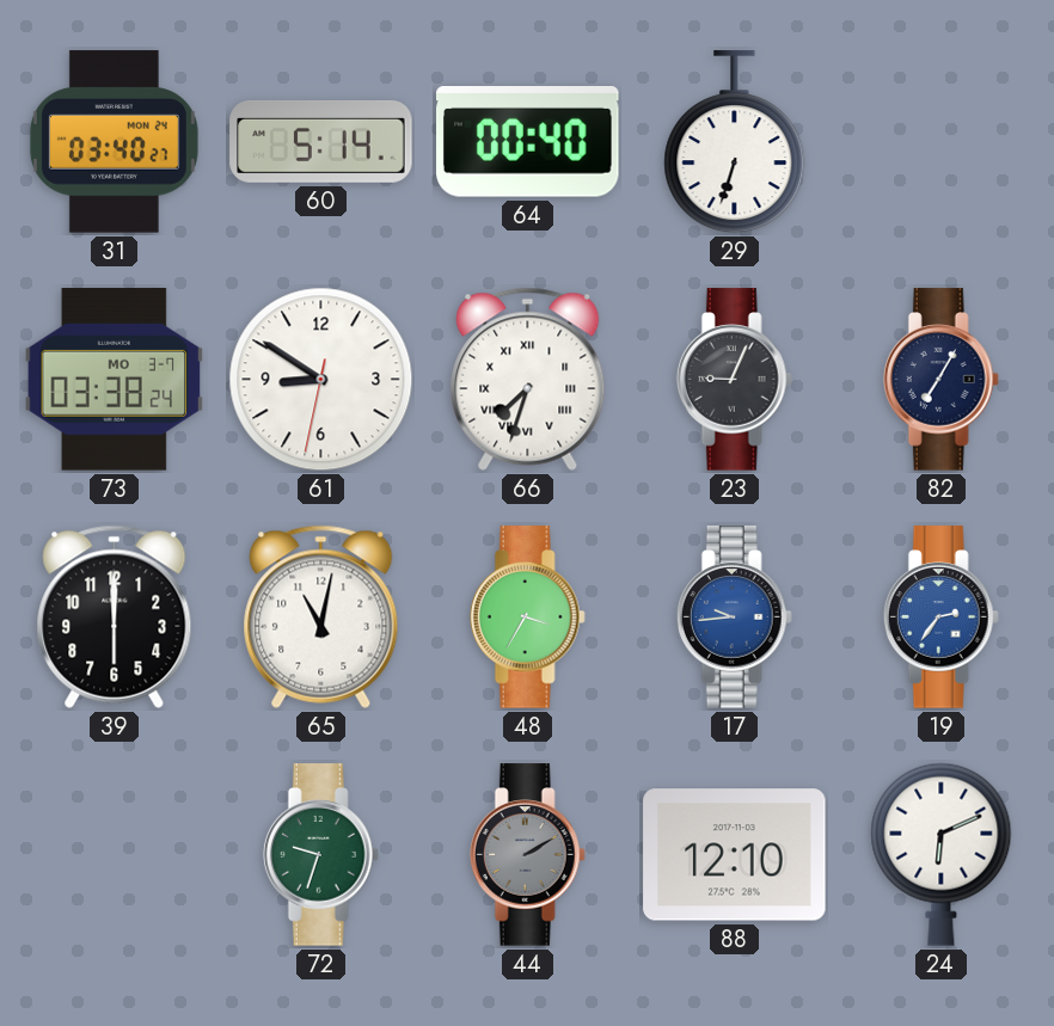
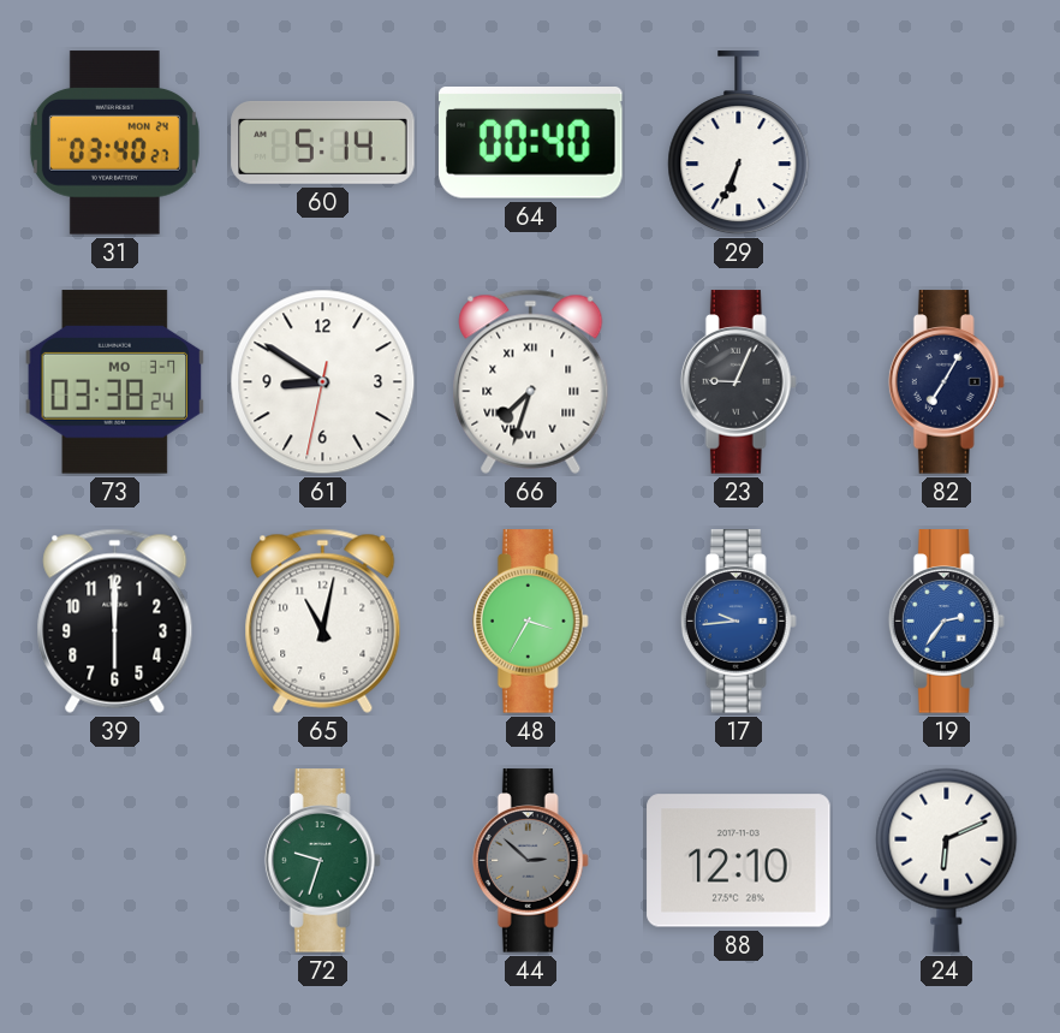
29: 6:33 -> 6:34
44: 2:10 -> 2:52
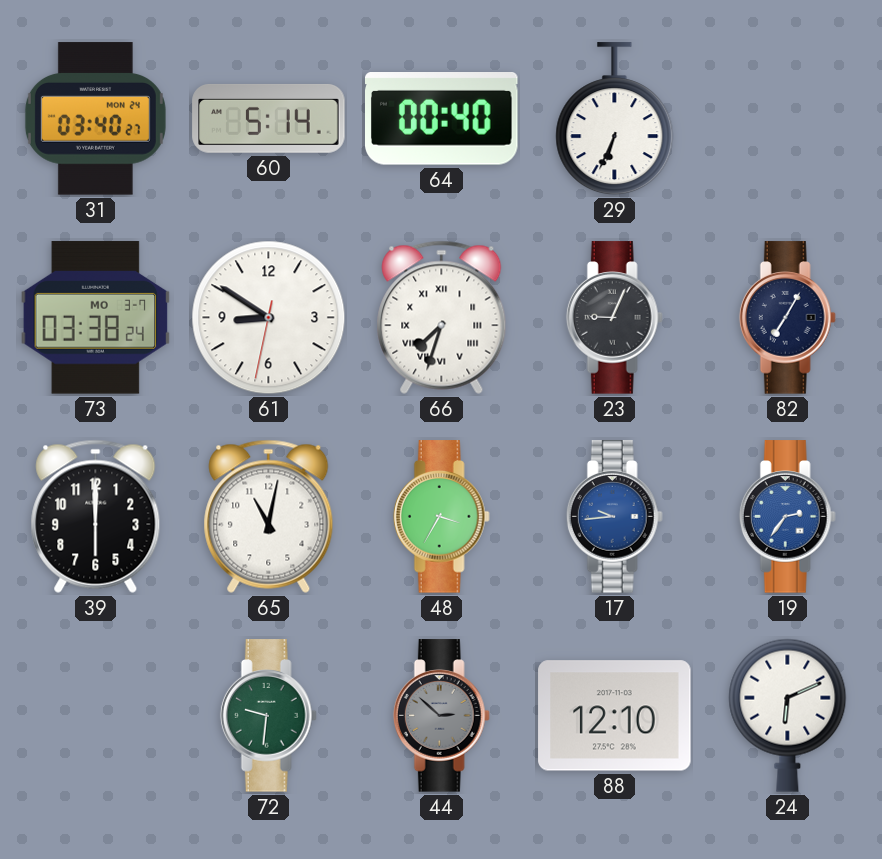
72: 9:33 -> 9:31
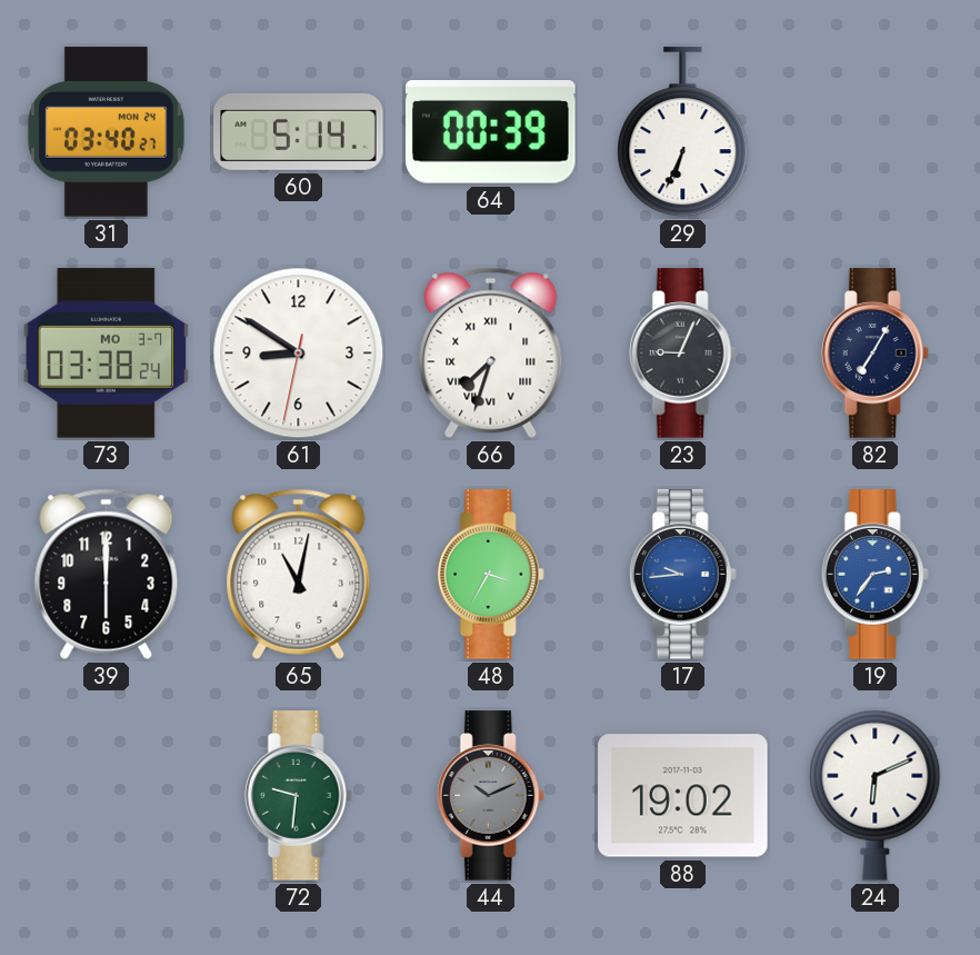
64: 00:40 -> 00:39
44: 2:52 -> 10:11
88: 12:10 -> 19:02
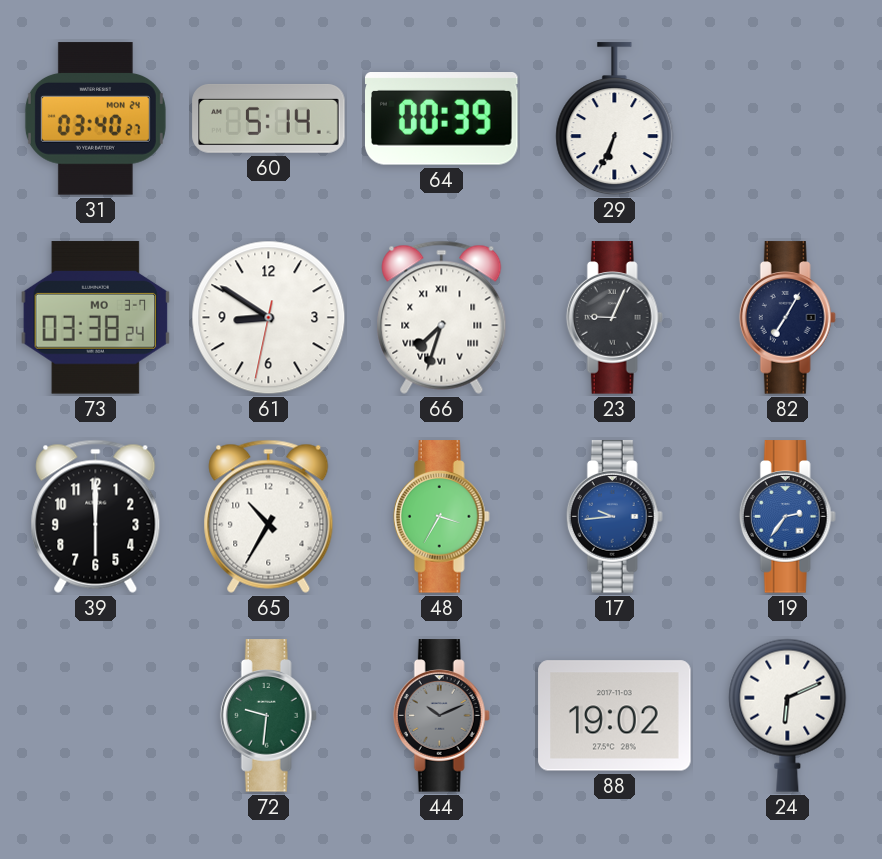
65: 11:02 -> 10:35
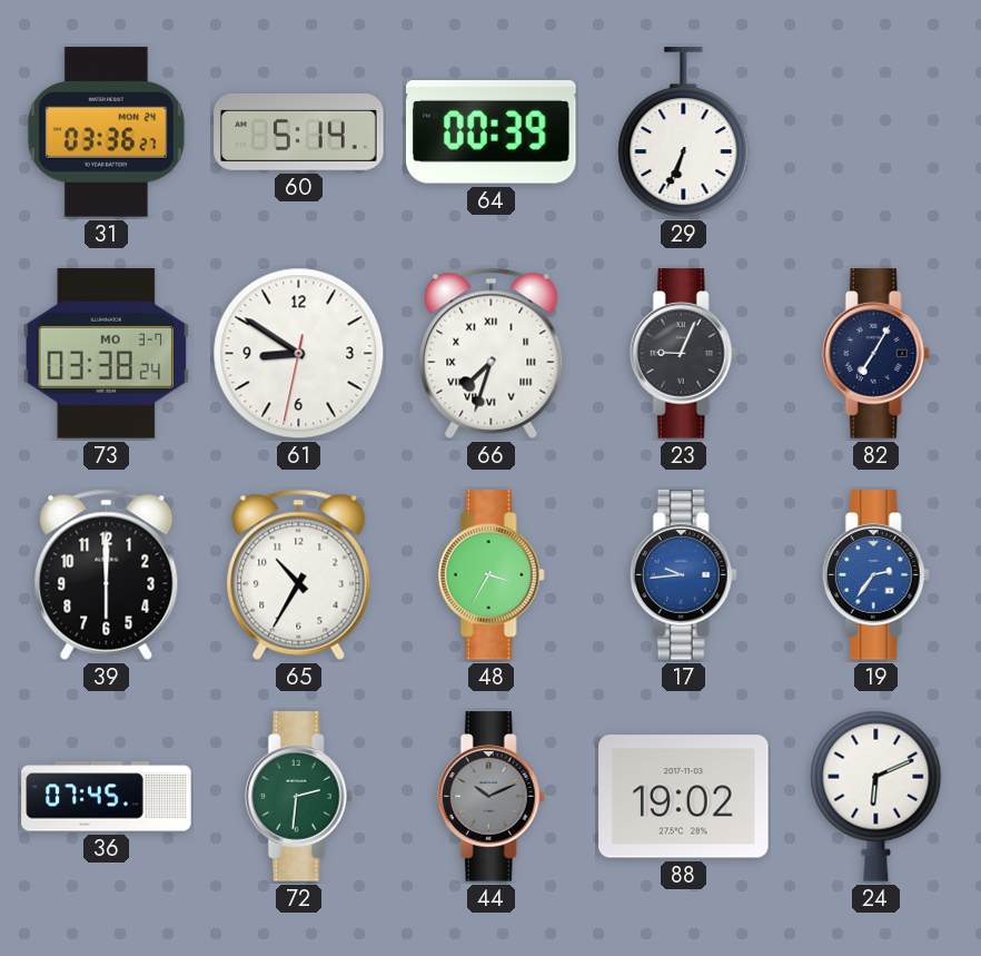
31: 03:40 -> 03:36
36: none -> 07:45
72: 9:31 -> 2:31
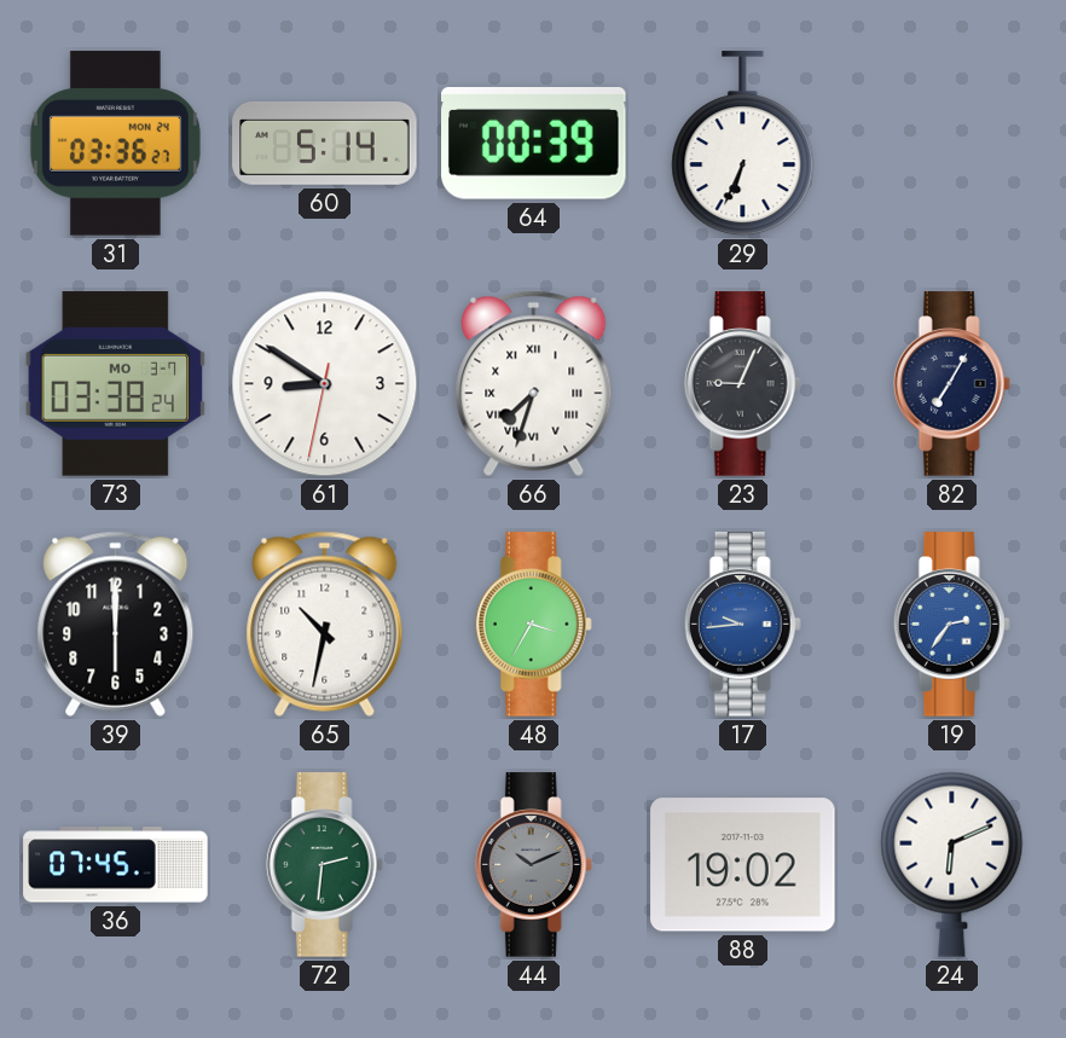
65: 10:35 -> 10:32
